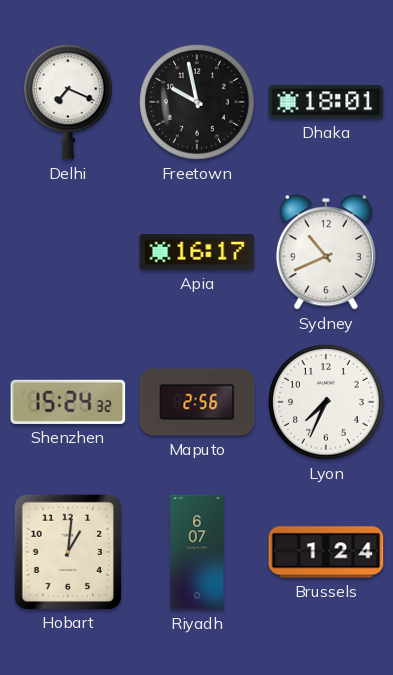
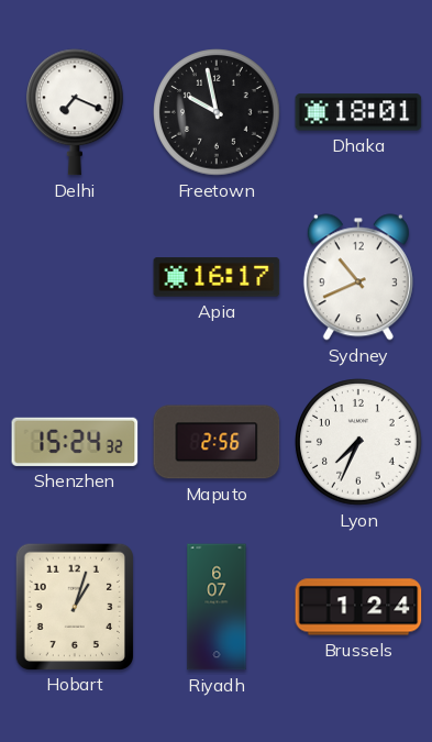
Hobart: 1:01 -> 1:03
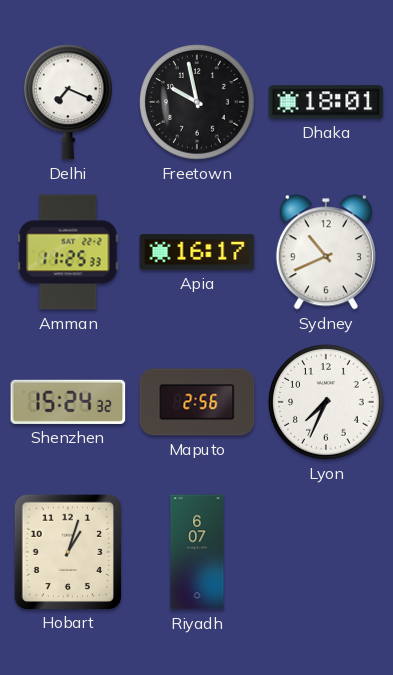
Amman: none -> 11:25
Brussels: 1:24 -> none
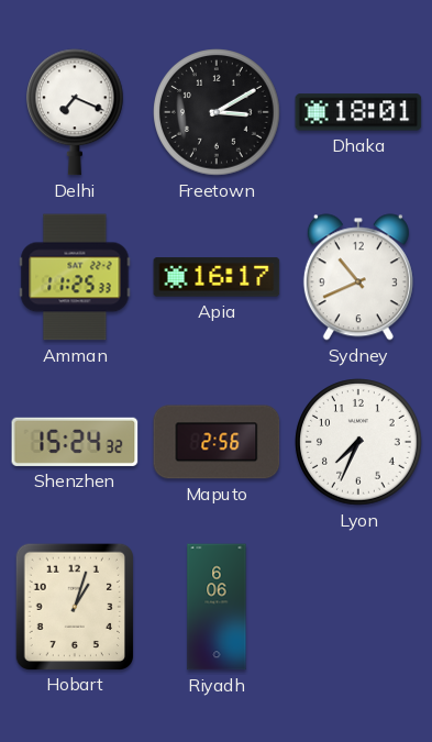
Freetown: 9:58 -> 3:10
Riyadh: 6:07 -> 6:06
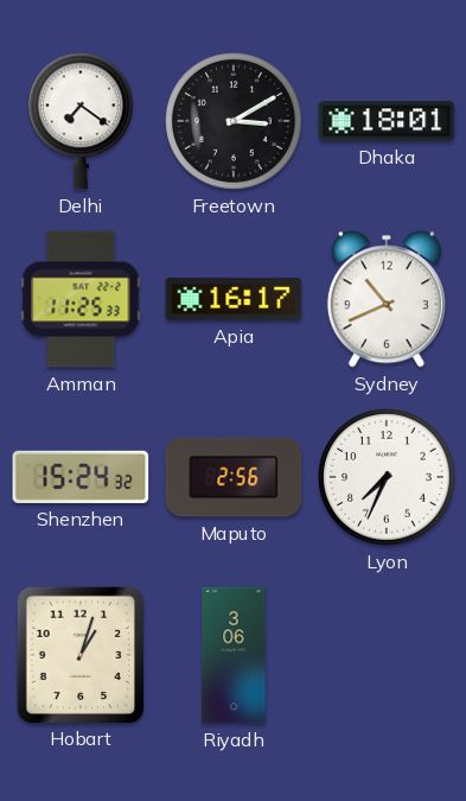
Delhi: 7:19 -> 7:21
Riyadh: 6:06 -> 3:06
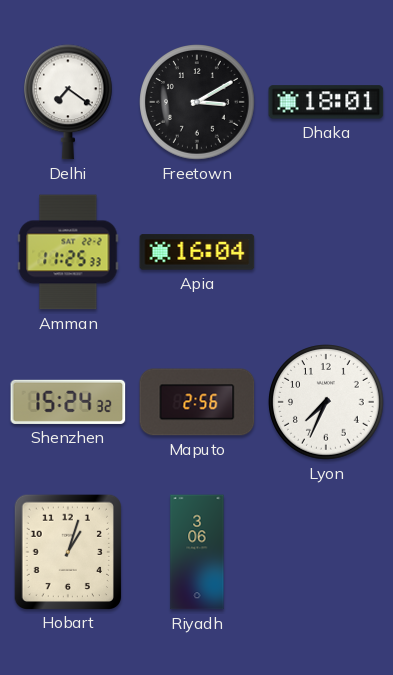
Apia: 16:17 -> 16:04
Sydney: 10:41 -> none
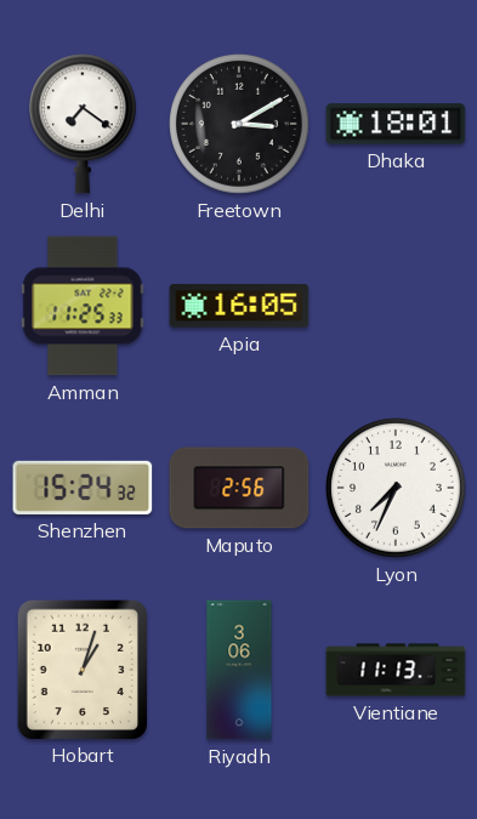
Apia: 16:04 -> 16:05
Vientiane: none -> 11:13
